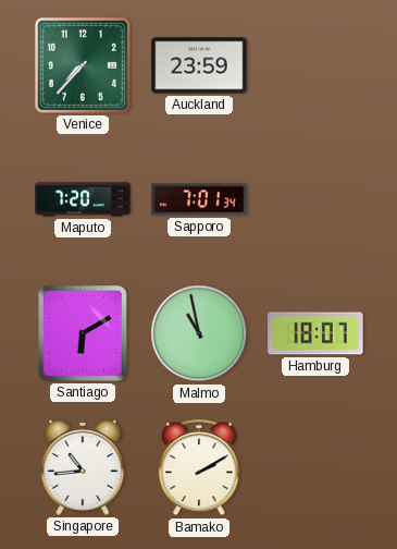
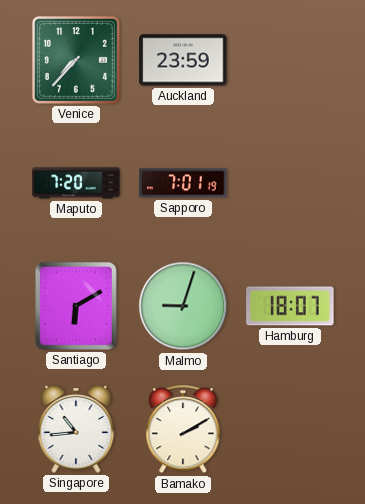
Sapporo: 7:01:34 -> 7:01:19
Malmo: 10:58 -> 9:03
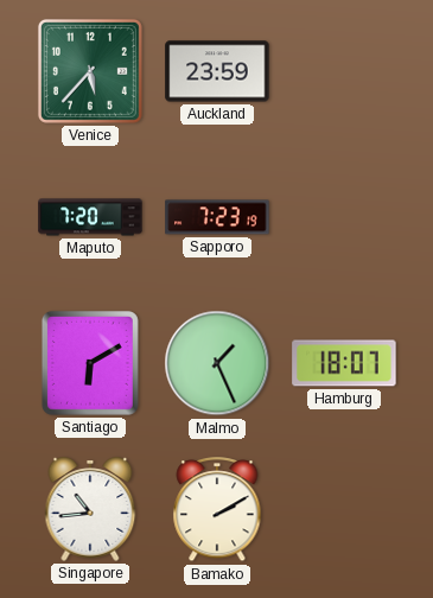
Venice: 7:37 -> 5:37
Sapporo: 7:01 -> 7:23
Malmo: 9:03 -> 1:26
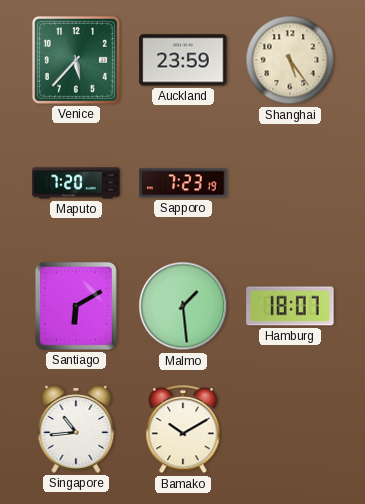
Shanghai: none -> 5:24
Malmo: 1:26 -> 1:29
Bamako: 2:10 -> 10:10
